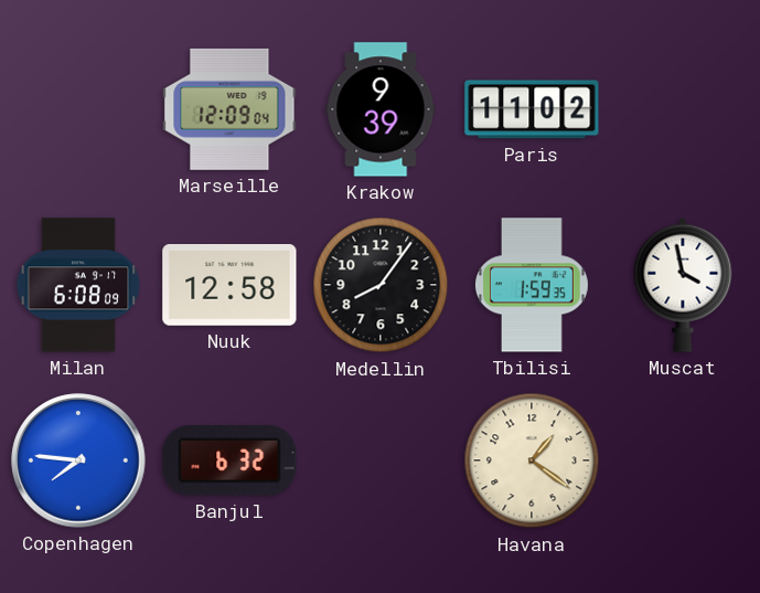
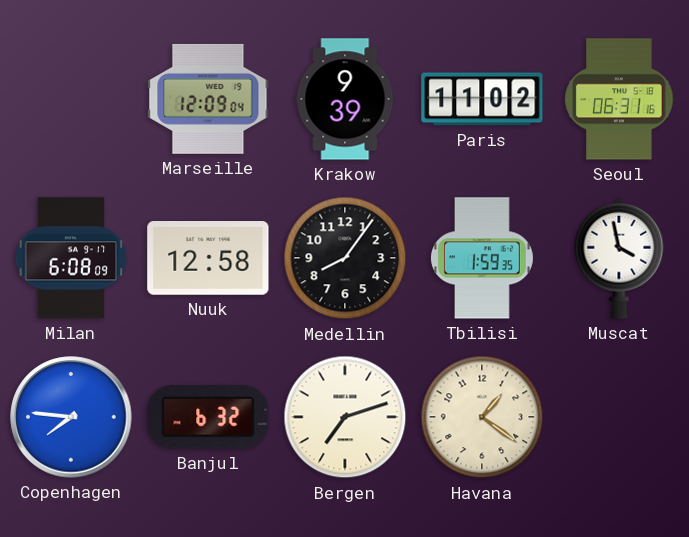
Seoul: none -> 06:31
Bergen: none -> 7:12
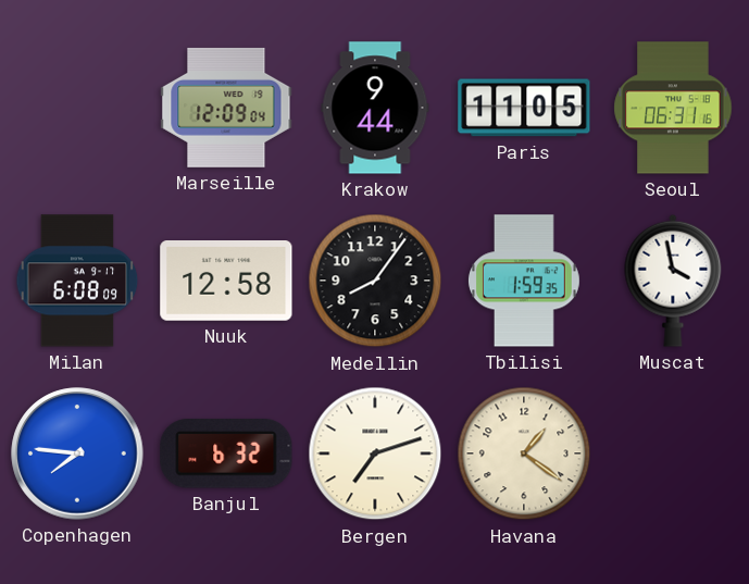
Krakow: 9:39 -> 9:44
Paris: 11:02 -> 11:05
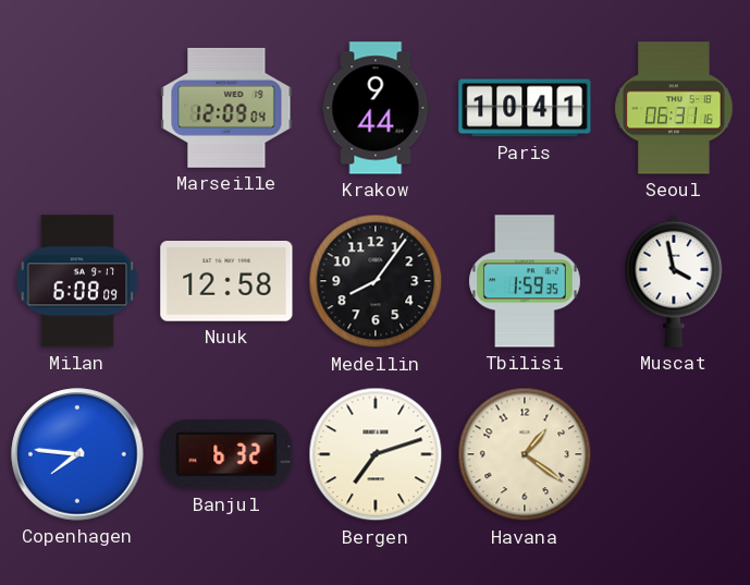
Paris: 11:05 -> 10:41
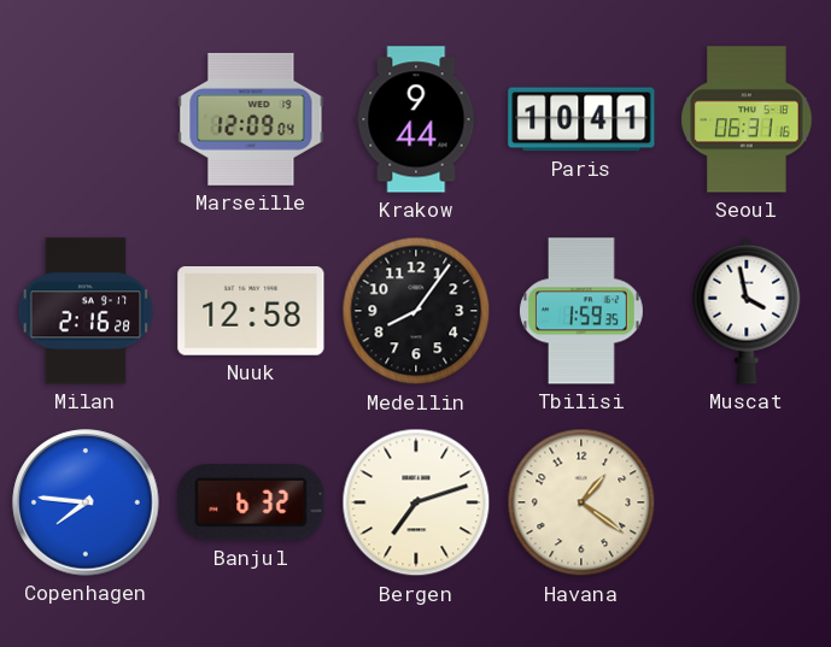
Milan: 6:08 -> 2:16
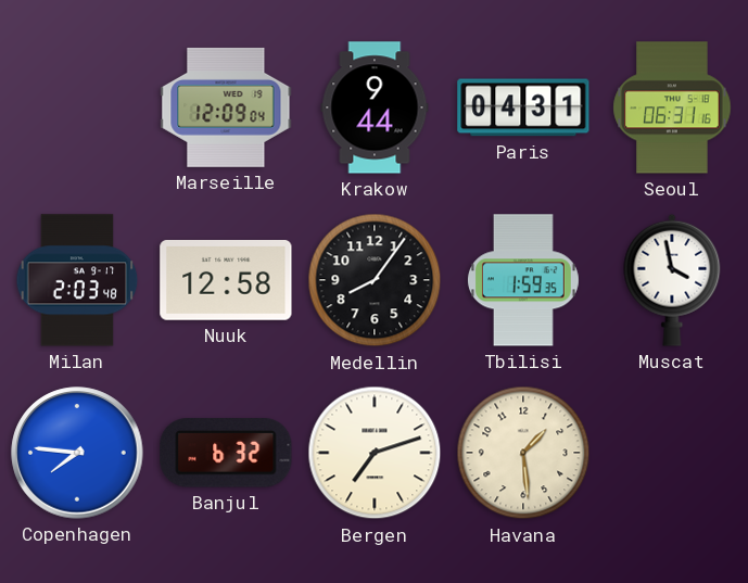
Paris: 10:41 -> 04:31
Milan: 2:16 -> 2:03
Havana: 1:21 -> 1:29
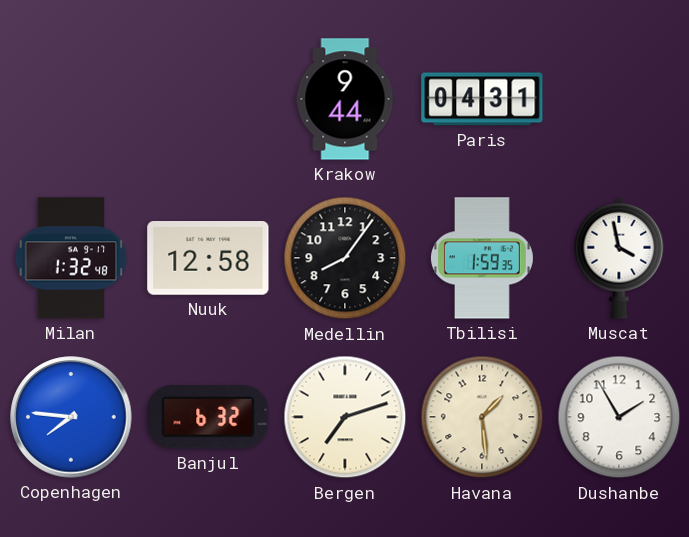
Marseille: 12:09 -> none
Seoul: 06:31 -> none
Milan: 2:03 -> 1:32
Dushanbe: none -> 1:55
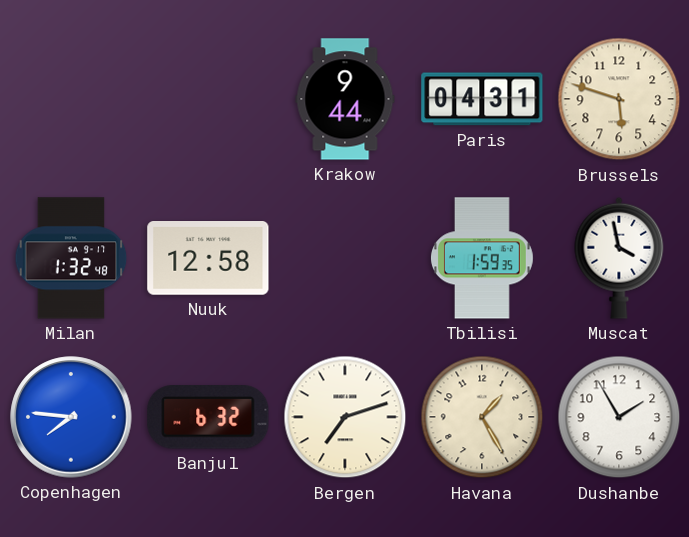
Brussels: none -> 5:48
Medellin: 8:06 -> none
Havana: 1:29 -> 1:25
